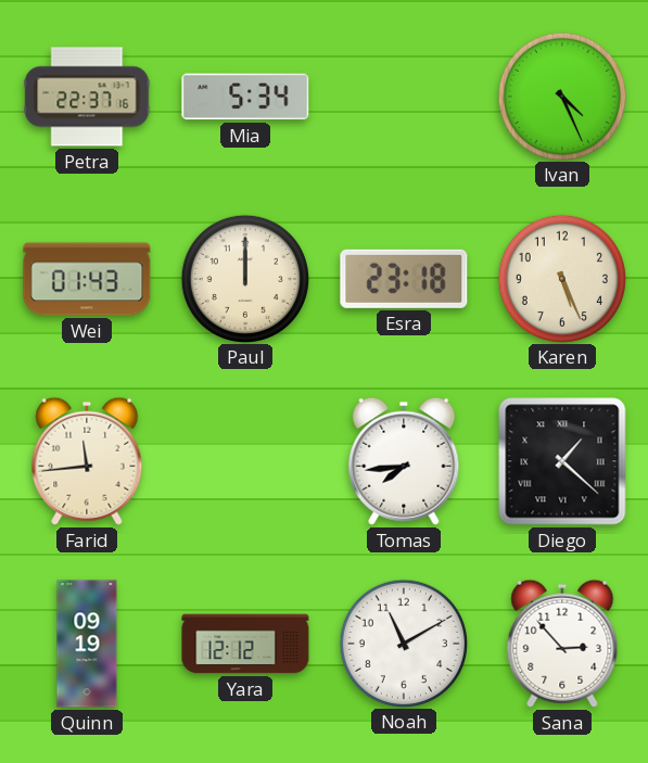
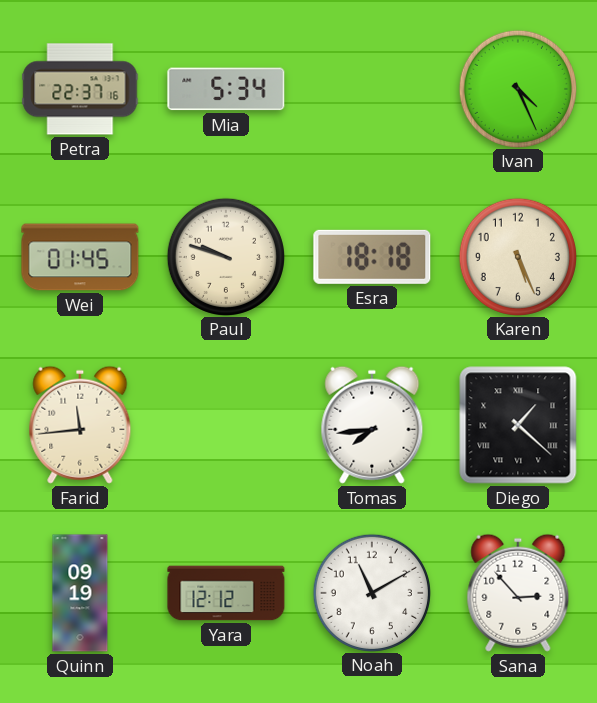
Wei: 01:43 -> 01:45
Paul: 12:00 -> 9:48
Esra: 23:18 -> 18:18
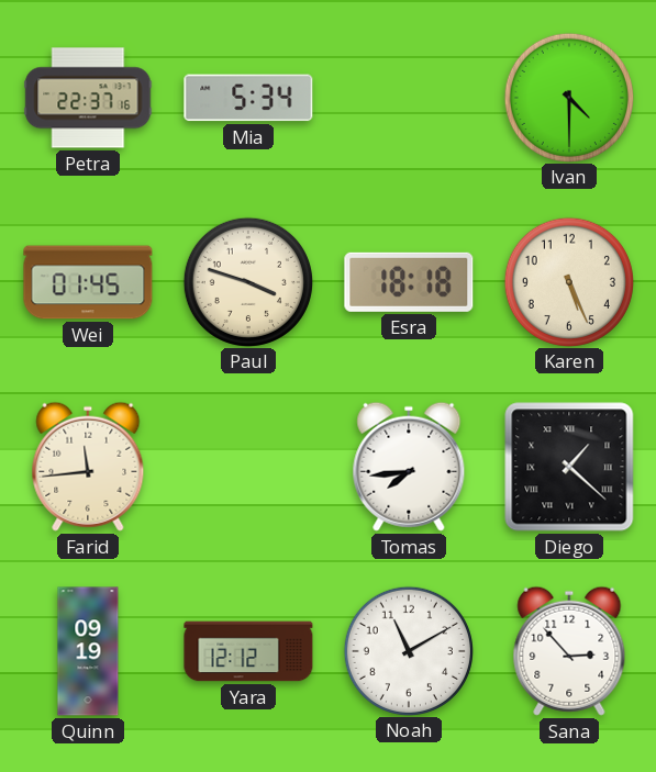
Ivan: 4:26 -> 4:30
Paul: 9:48 -> 3:48
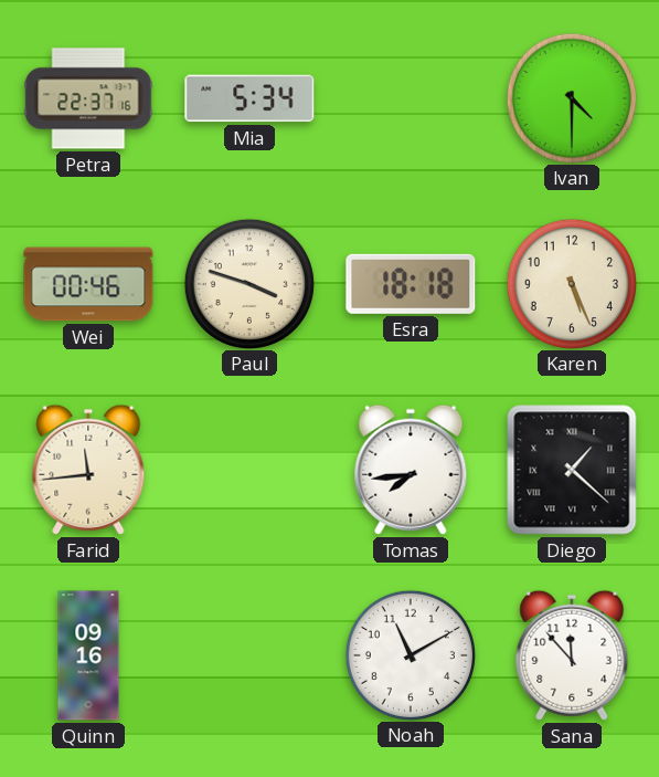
Wei: 01:45 -> 00:46
Quinn: 09:19 -> 09:16
Yara: 12:12 -> none
Sana: 2:53 -> 11:53
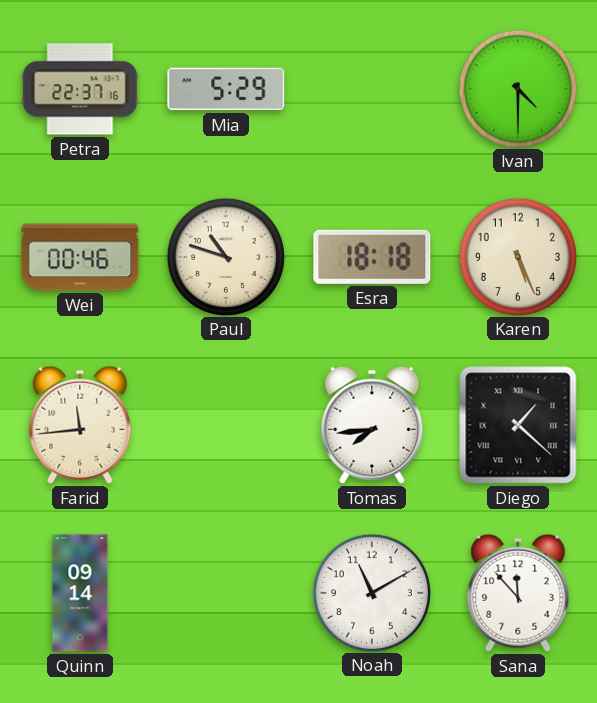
Mia: 5:34 -> 5:29
Paul: 3:48 -> 10:48
Quinn: 09:16 -> 09:14
